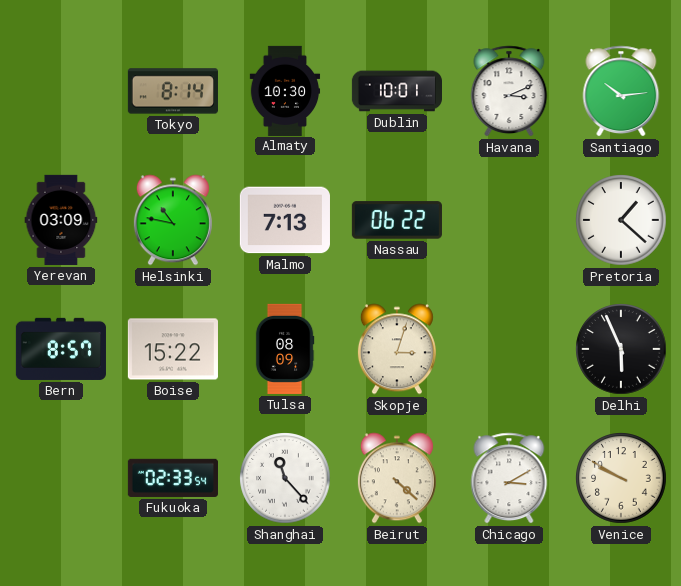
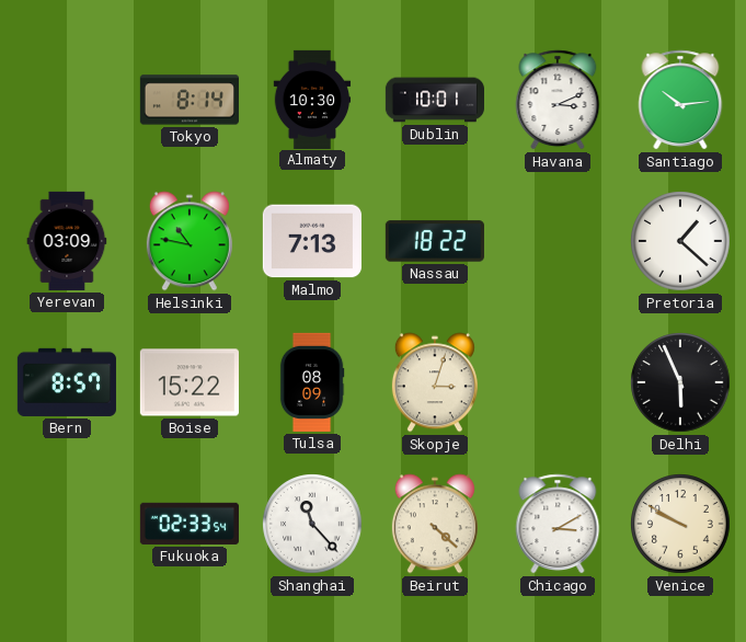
Nassau: 06:22 -> 18:22
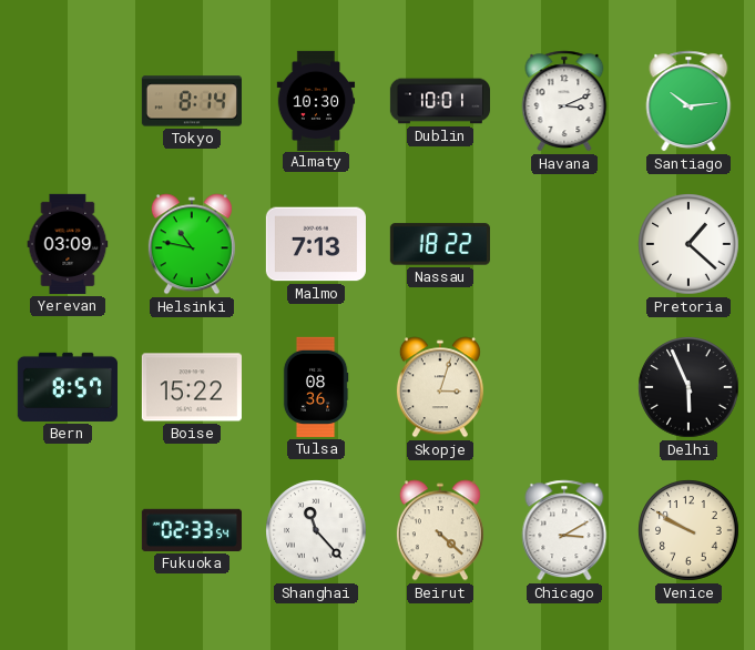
Tulsa: 08:09 -> 08:36
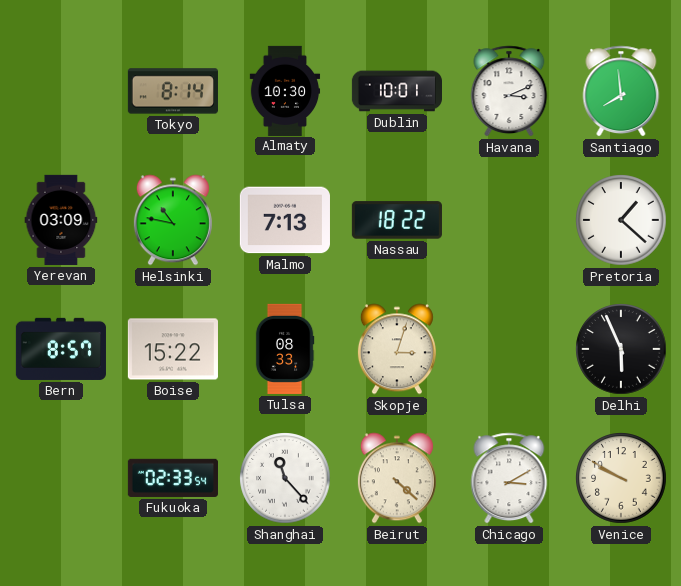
Santiago: 10:14 -> 7:59
Tulsa: 08:36 -> 08:33
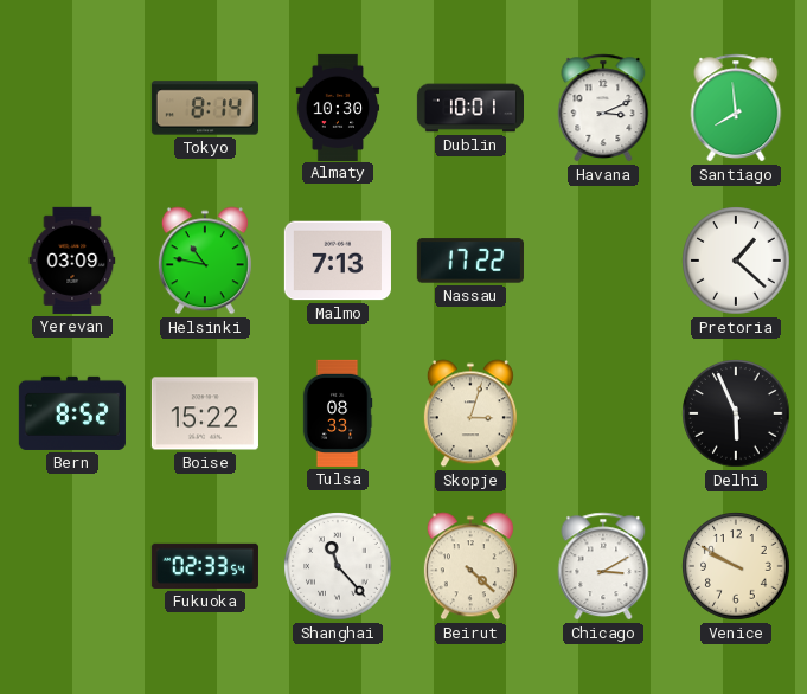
Nassau: 18:22 -> 17:22
Bern: 8:57 -> 8:52
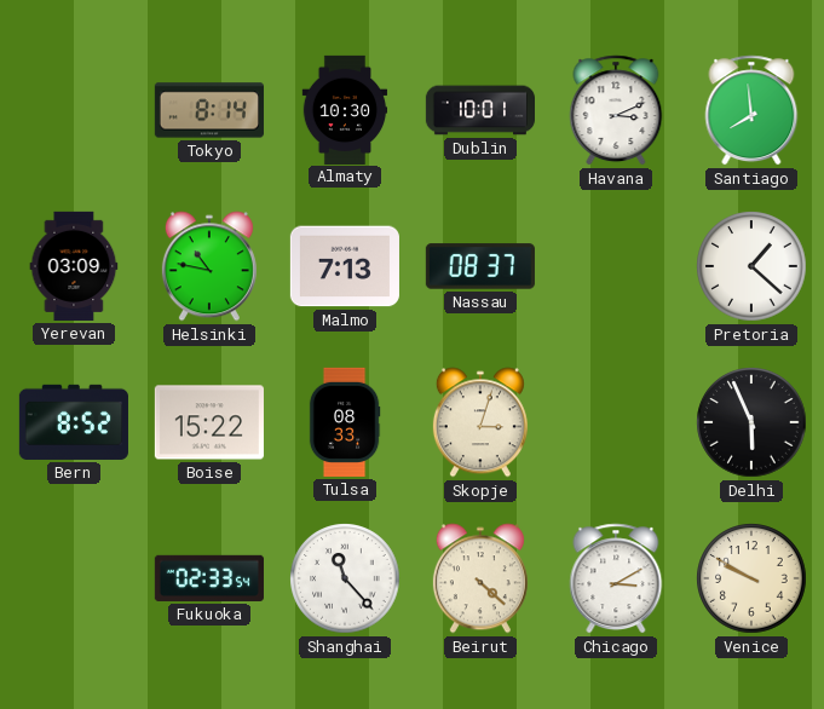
Nassau: 17:22 -> 08:37
